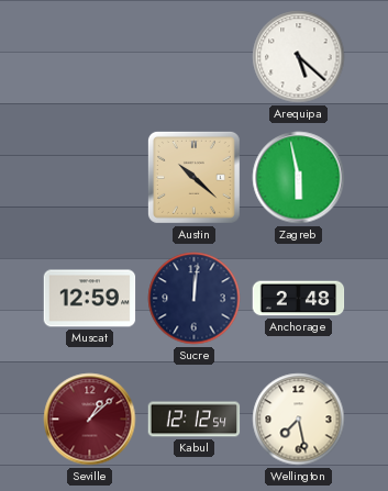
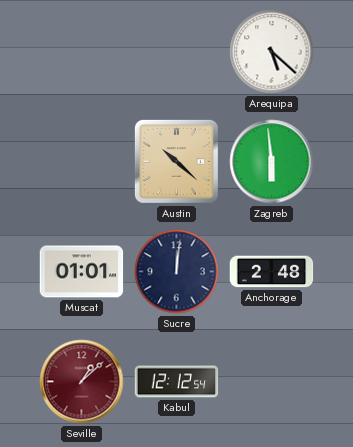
Zagreb: 5:58 -> 5:59
Muscat: 12:59 -> 01:01
Wellington: 7:28 -> none
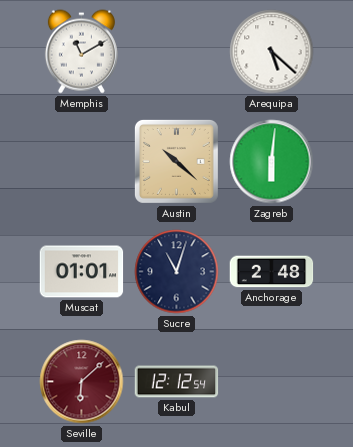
Memphis: none -> 11:10
Zagreb: 5:59 -> 6:01
Sucre: 12:01 -> 11:03
Seville: 1:08 -> 6:08
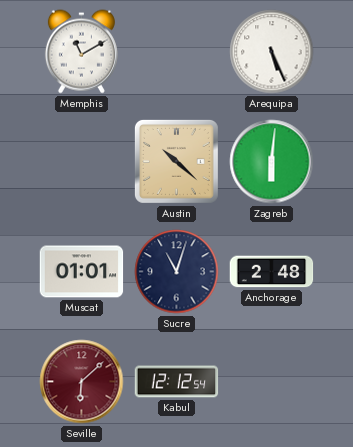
Arequipa: 5:22 -> 5:26
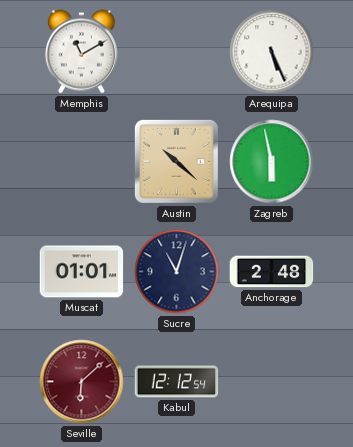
Zagreb: 6:01 -> 5:58
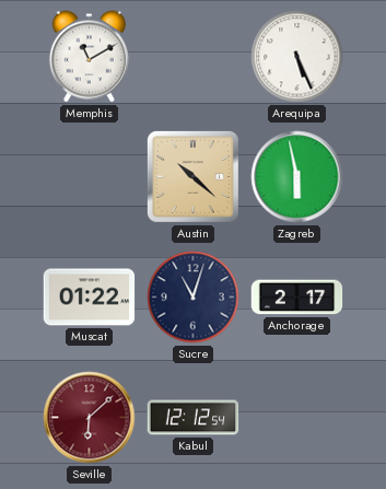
Muscat: 01:01 -> 01:22
Anchorage: 2:48 -> 2:17
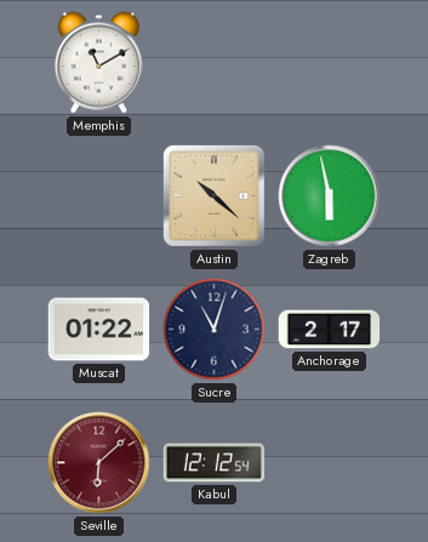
Arequipa: 5:26 -> none
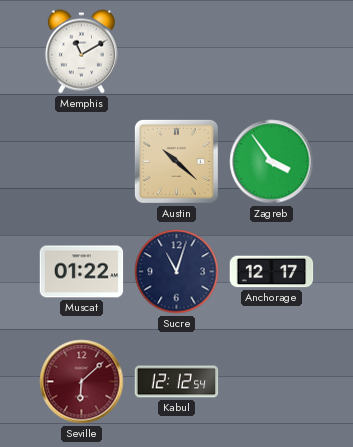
Zagreb: 5:58 -> 3:54
Anchorage: 2:17 -> 12:17
